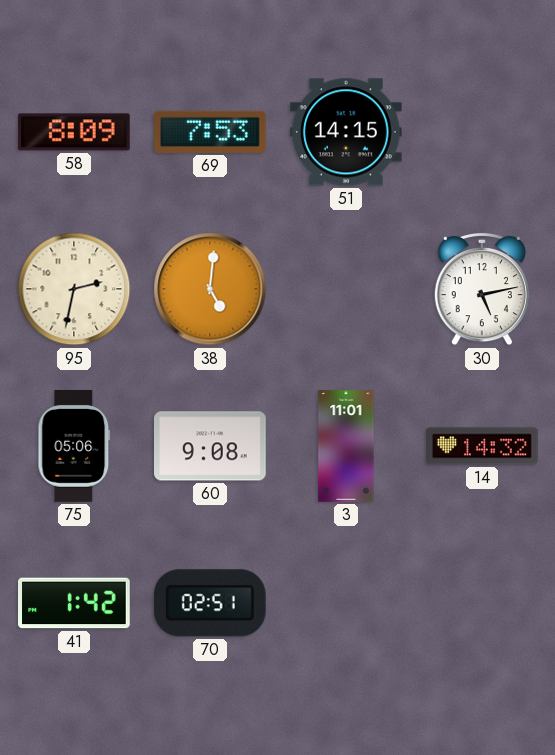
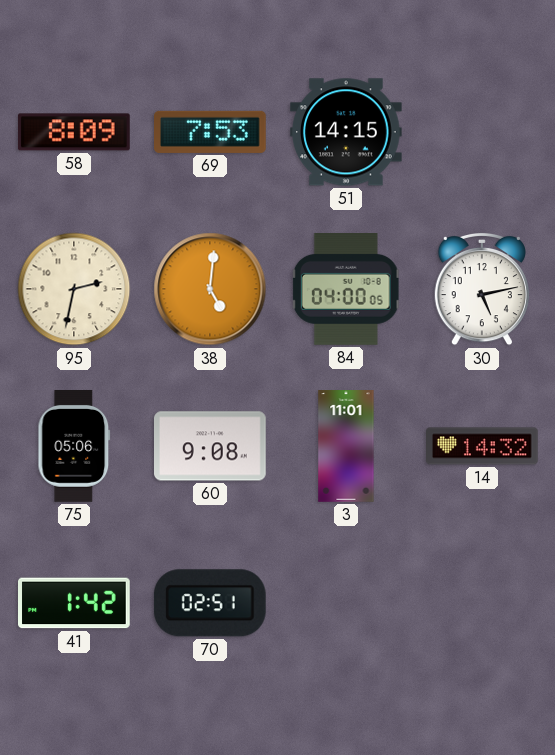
84: none -> 04:00
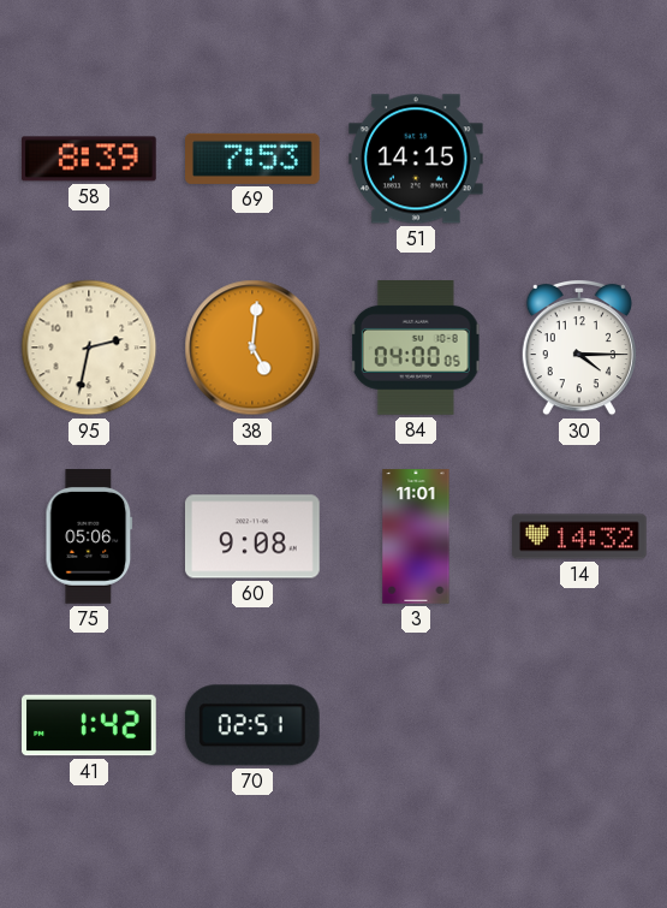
58: 8:09 -> 8:39
30: 5:13 -> 4:15
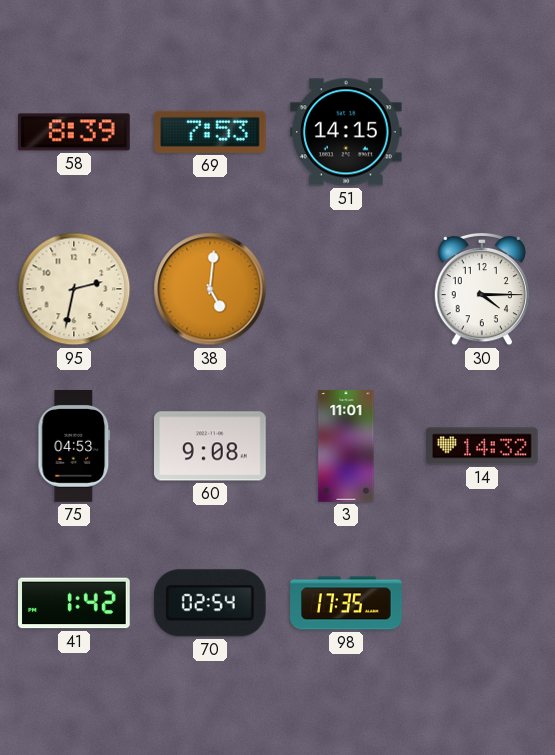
84: 04:00 -> none
75: 05:06 -> 04:53
70: 02:51 -> 02:54
98: none -> 17:35
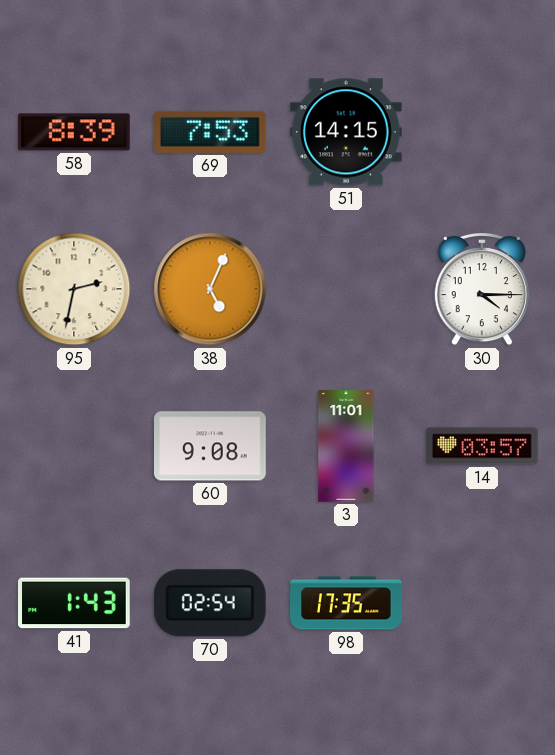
38: 5:01 -> 5:04
75: 04:53 -> none
14: 14:32 -> 03:57
41: 1:42 -> 1:43
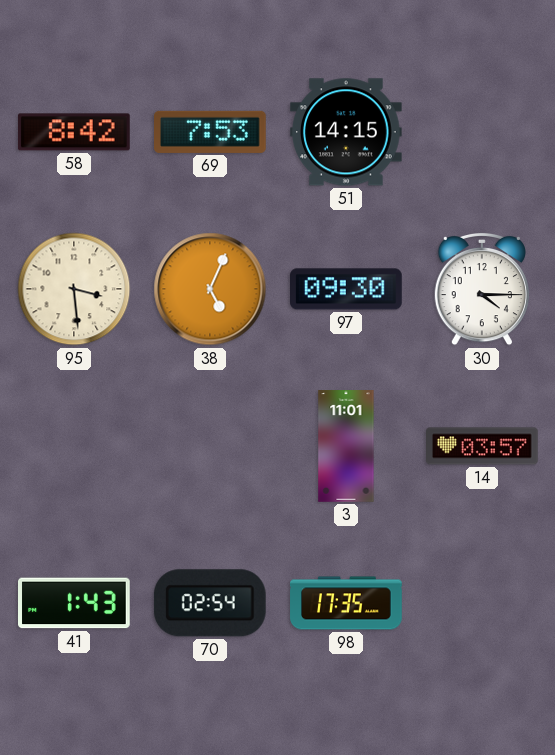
58: 8:39 -> 8:42
95: 2:32 -> 3:29
97: none -> 09:30
60: 9:08 -> none
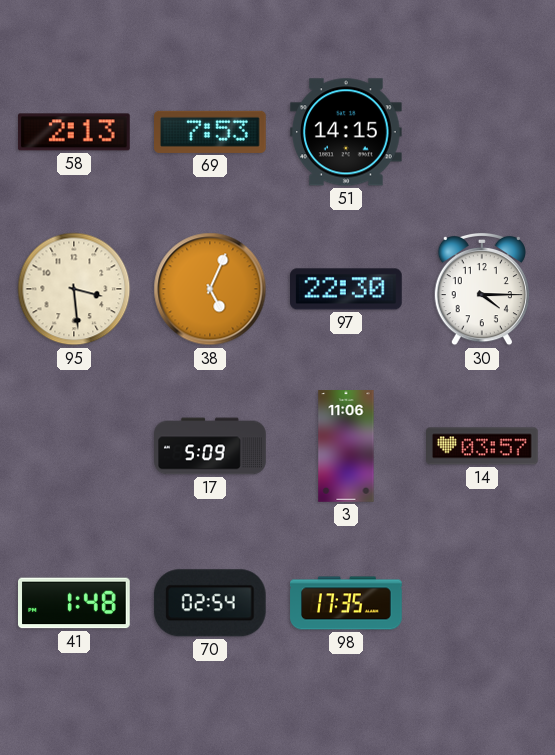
58: 8:42 -> 2:13
97: 09:30 -> 22:30
17: none -> 5:09
3: 11:01 -> 11:06
41: 1:43 -> 1:48
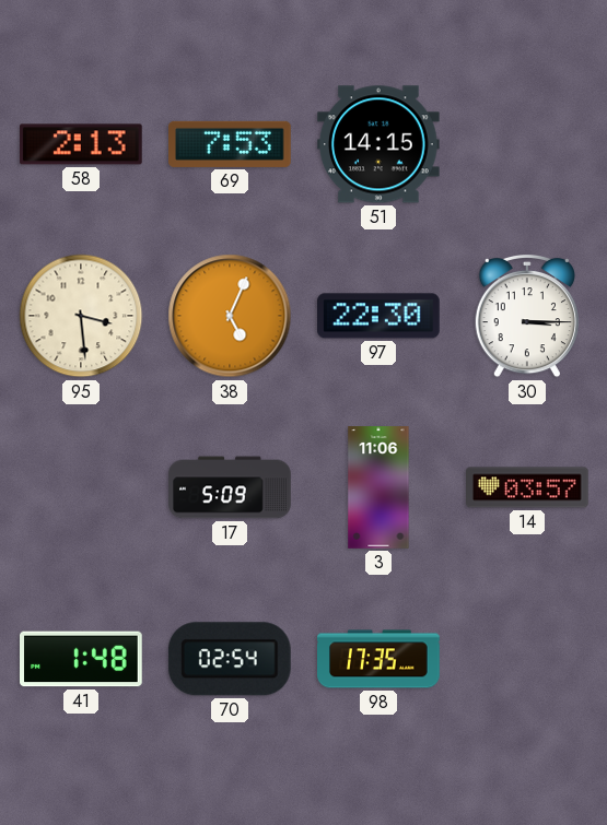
30: 4:15 -> 3:15
